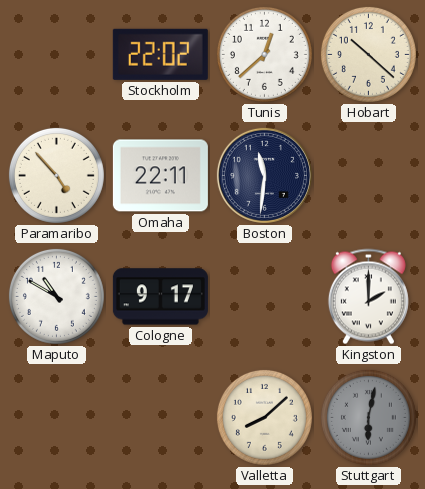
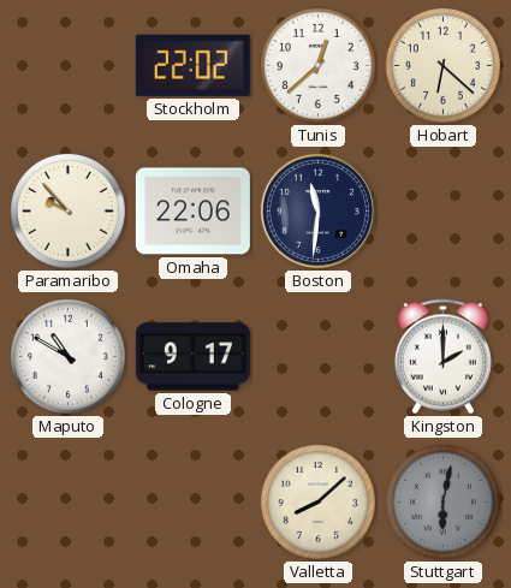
Hobart: 10:22 -> 6:22
Paramaribo: 4:53 -> 9:53
Omaha: 22:11 -> 22:06
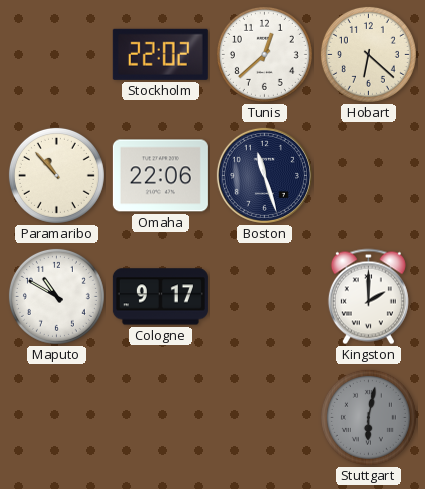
Paramaribo: 9:53 -> 10:53
Boston: 11:31 -> 11:27
Valletta: 8:08 -> none
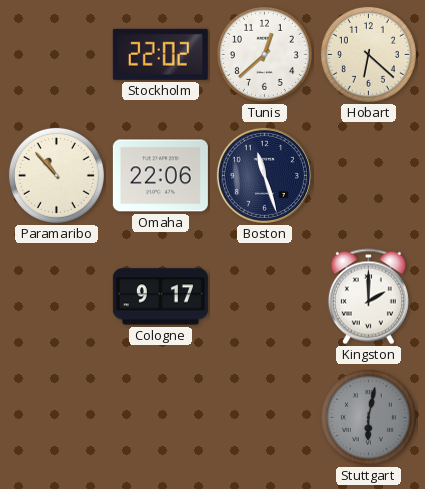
Maputo: 10:50 -> none
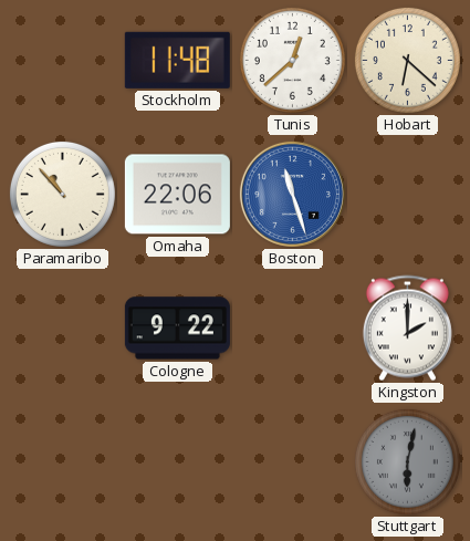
Stockholm: 22:02 -> 11:48
Boston dial: navy -> blue
Cologne: 9:17 -> 9:22
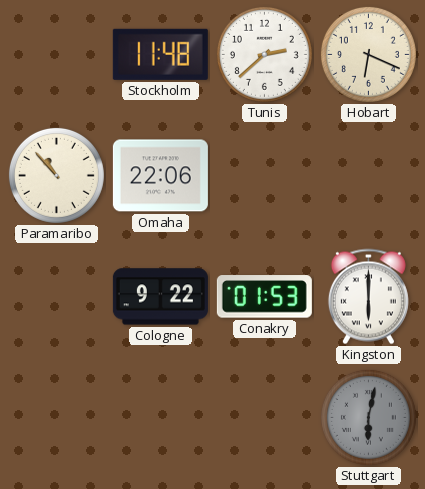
Tunis: 12:38 -> 2:38
Hobart: 6:22 -> 6:19
Boston: 11:27 -> none
Conakry: none -> 01:53
Kingston: 2:00 -> 6:00
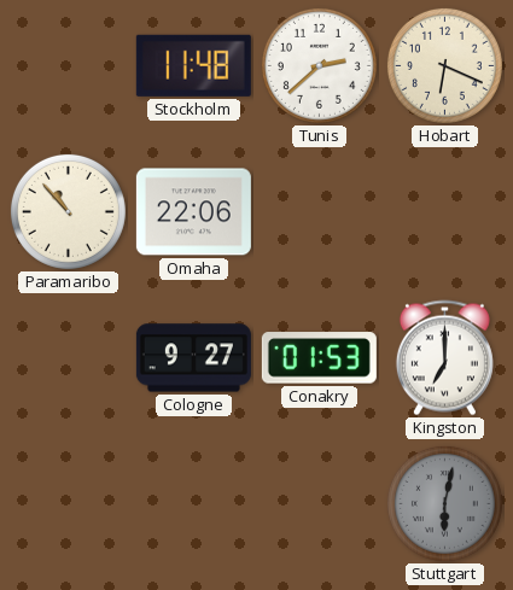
Cologne: 9:22 -> 9:27
Kingston: 6:00 -> 7:00
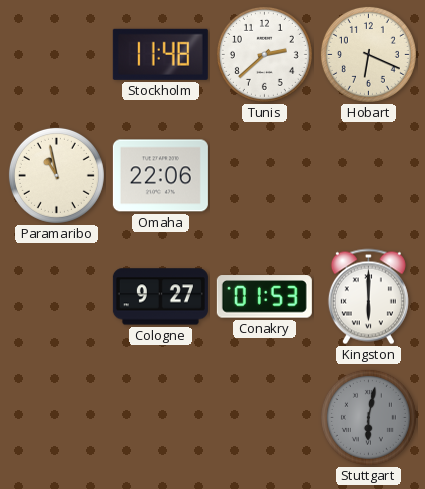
Paramaribo: 10:53 -> 10:58
Kingston: 7:00 -> 6:00
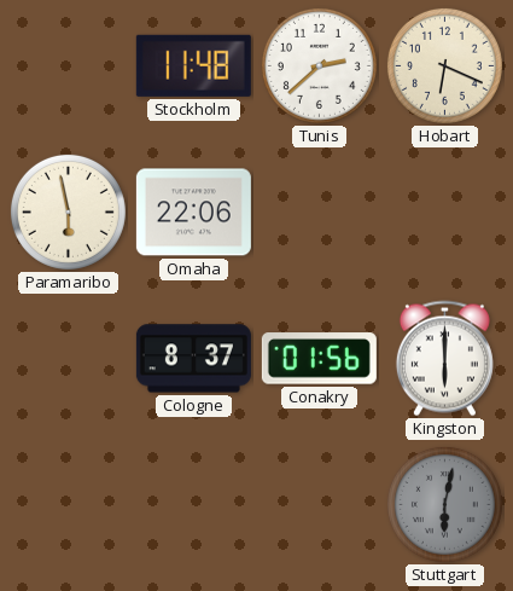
Paramaribo: 10:58 -> 5:58
Cologne: 9:27 -> 8:37
Conakry: 01:53 -> 01:56
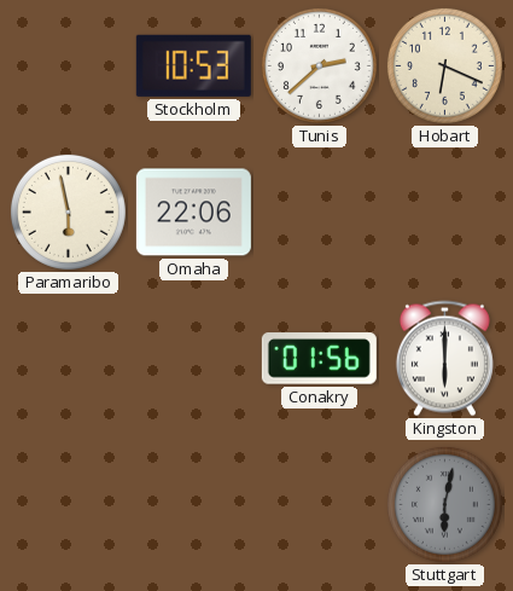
Stockholm: 11:48 -> 10:53
Cologne: 8:37 -> none
